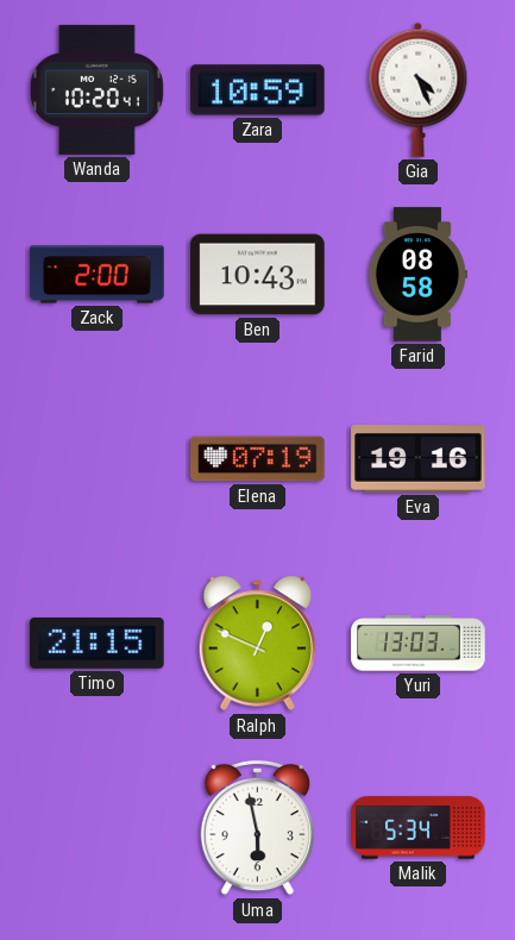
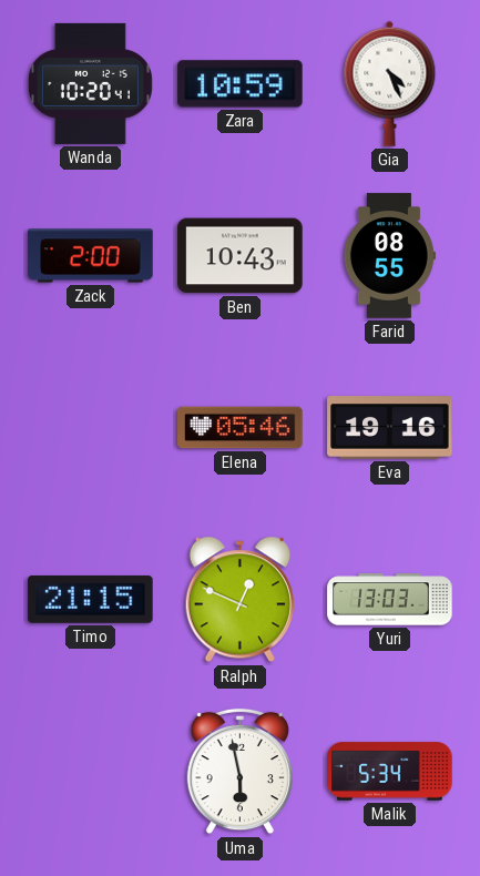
Farid: 08:58 -> 08:55
Elena: 07:19 -> 05:46
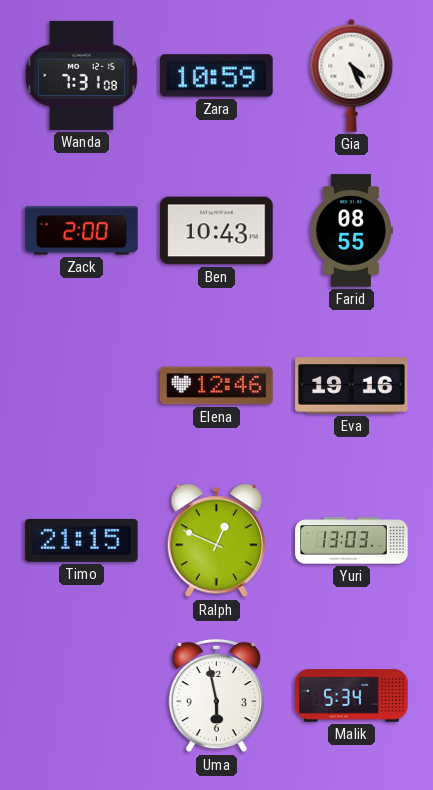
Wanda: 10:20 -> 7:31
Elena: 05:46 -> 12:46
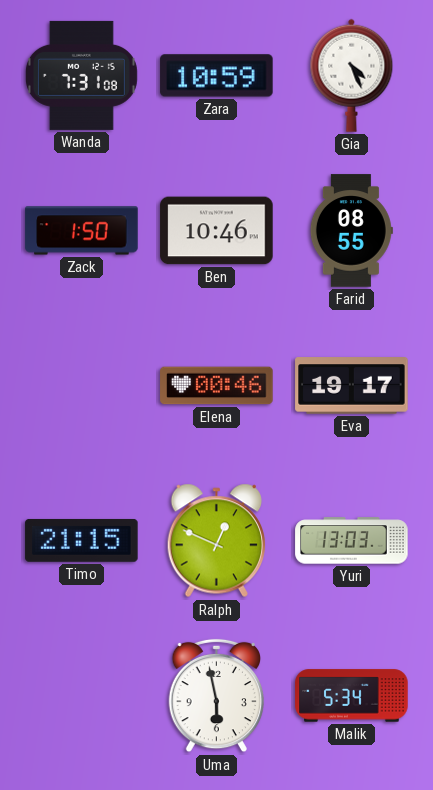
Zack: 2:00 -> 1:50
Ben: 10:43 -> 10:46
Elena: 12:46 -> 00:46
Eva: 19:16 -> 19:17
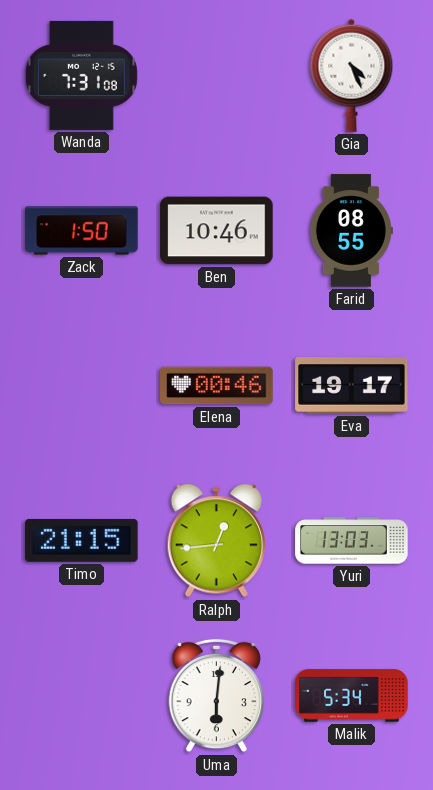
Zara: 10:59 -> none
Ralph: 12:49 -> 12:44
Uma: 5:58 -> 6:01
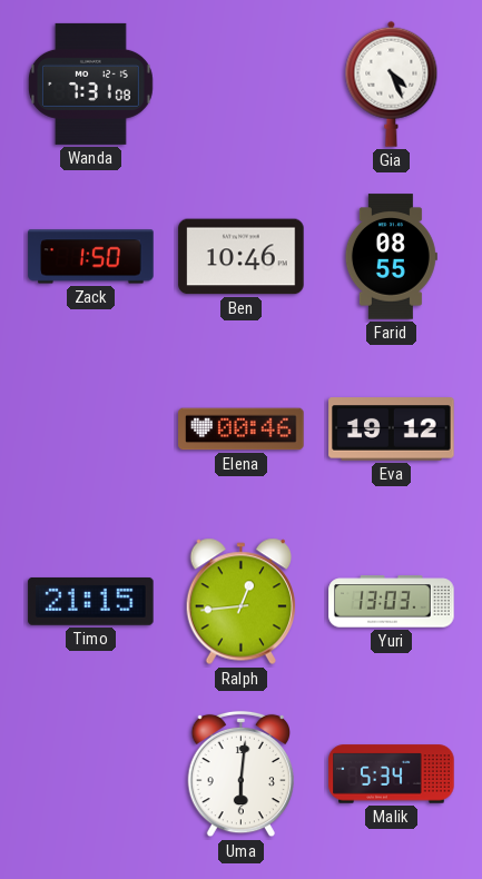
Eva: 19:17 -> 19:12
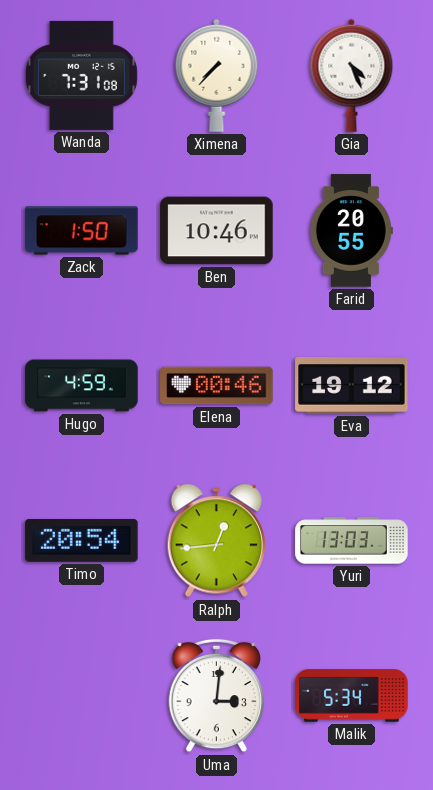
Ximena: none -> 7:37
Farid: 08:55 -> 20:55
Hugo: none -> 4:59
Timo: 21:15 -> 20:54
Uma: 6:01 -> 3:01
